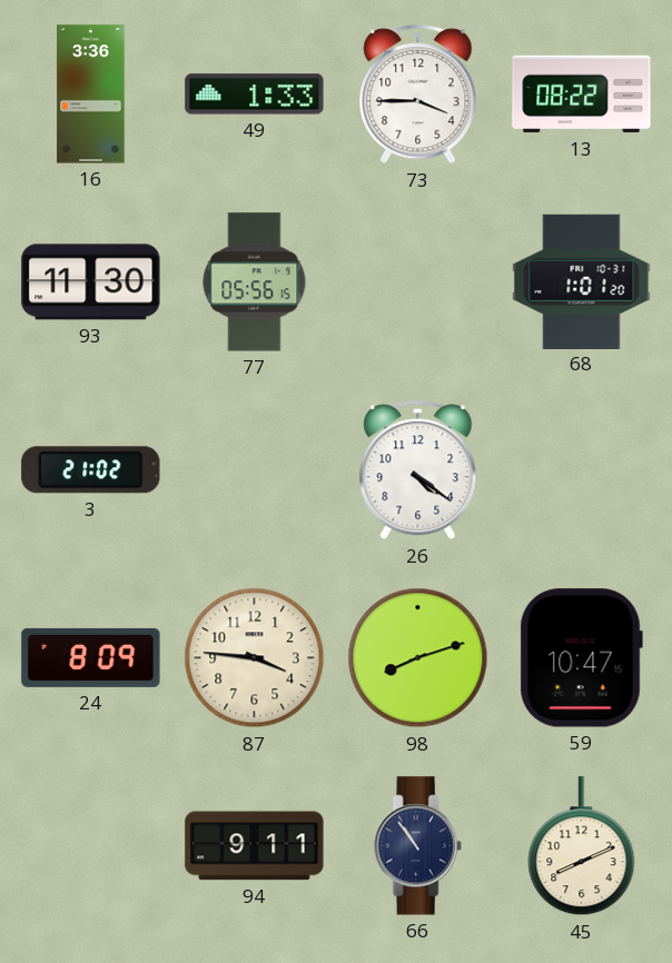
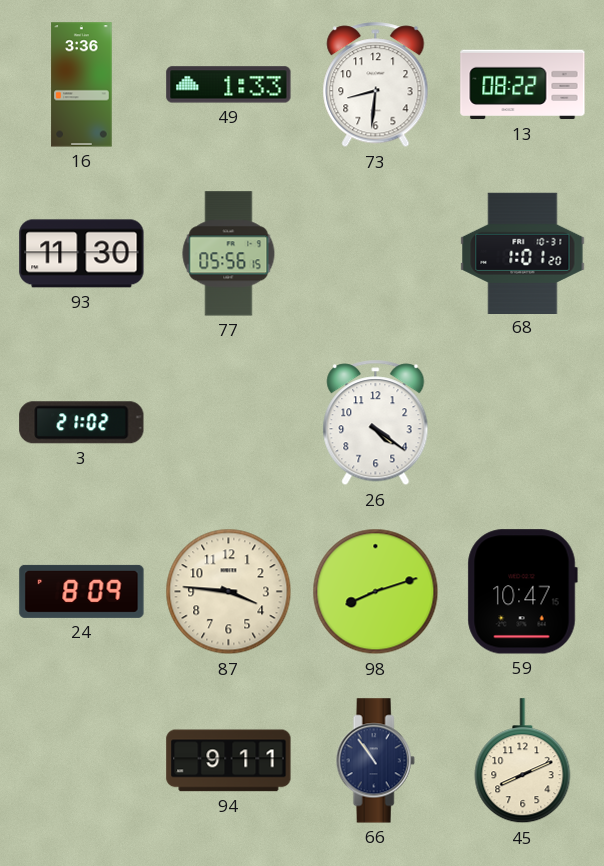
73: 3:45 -> 8:31
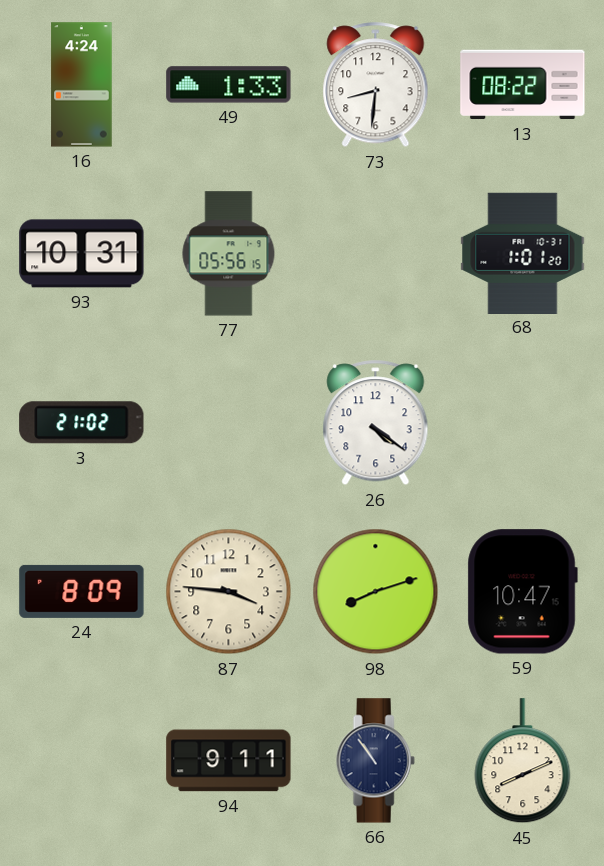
16: 3:36 -> 4:24
93: 11:30 -> 10:31
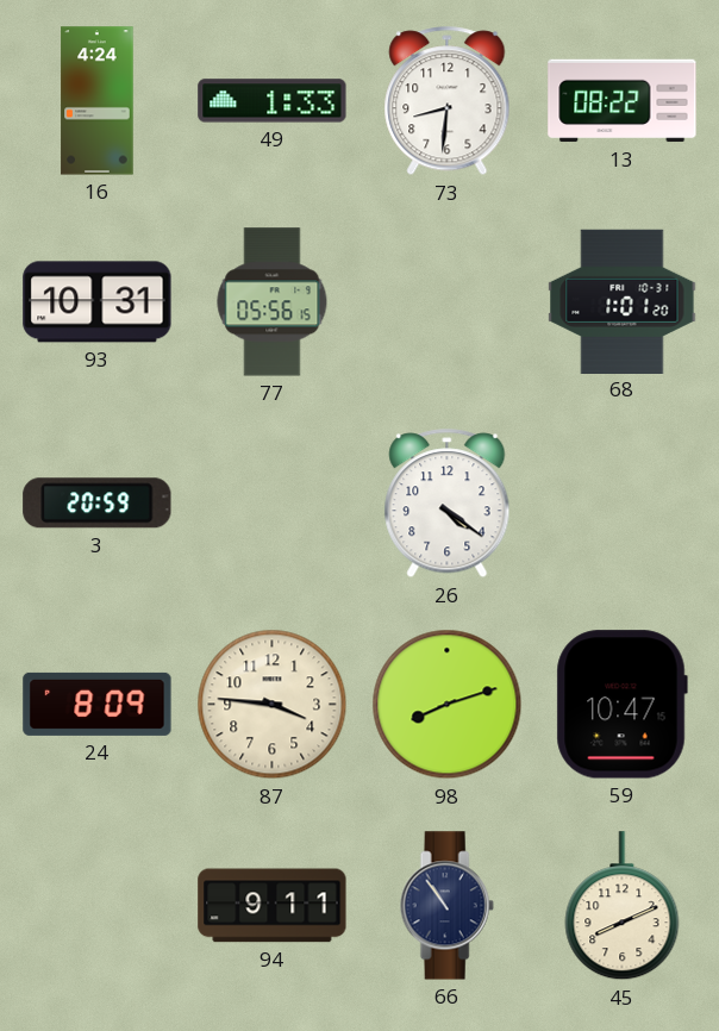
3: 21:02 -> 20:59
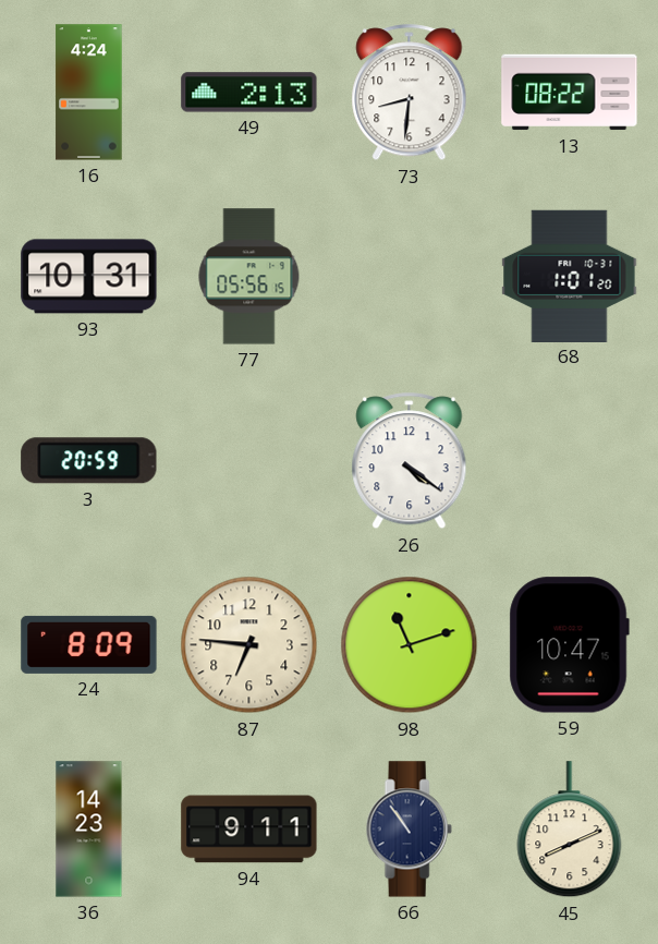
49: 1:33 -> 2:13
87: 3:46 -> 6:46
98: 8:12 -> 11:12
36: none -> 14:23
